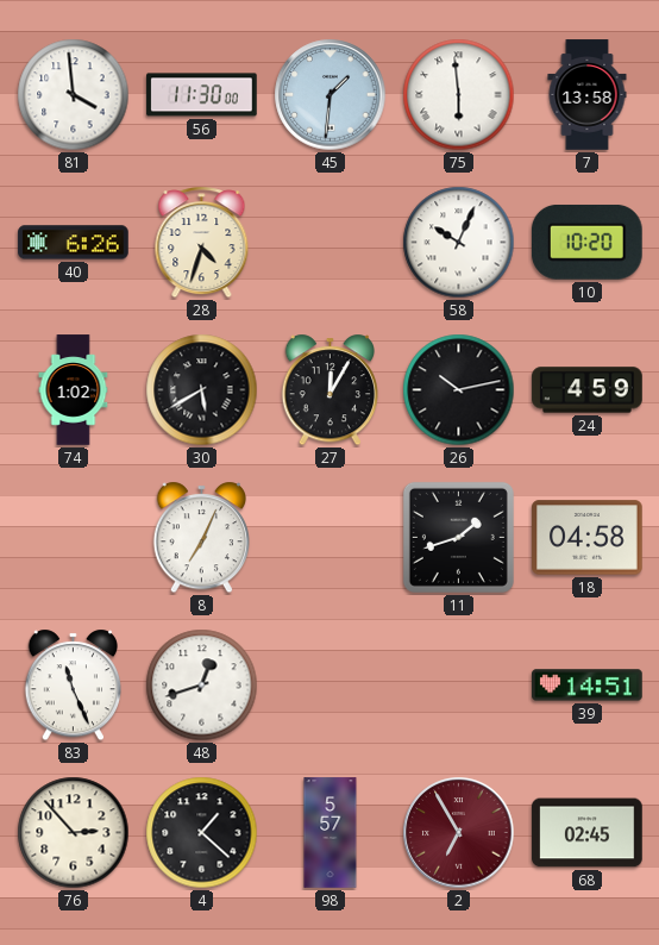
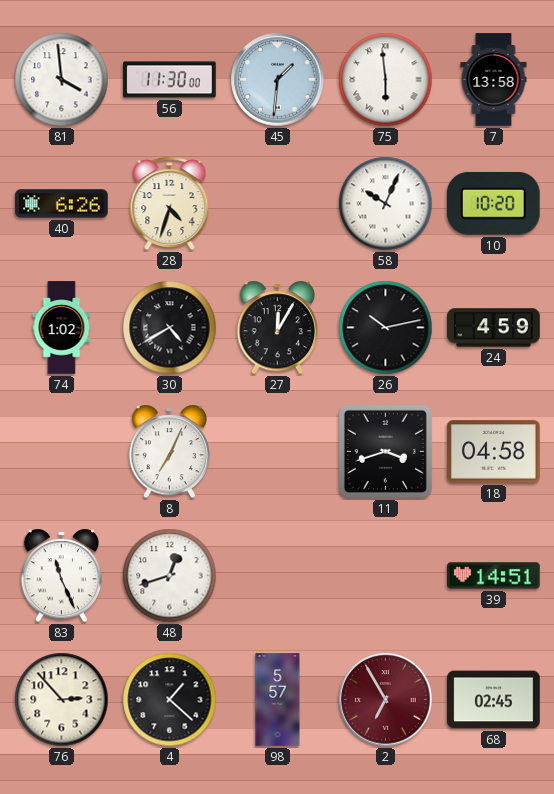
30: 5:40 -> 4:40
11: 1:42 -> 3:42
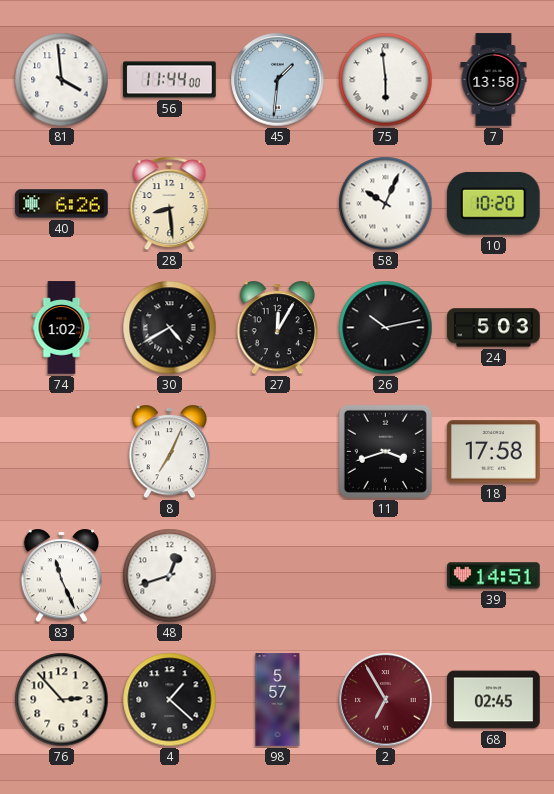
56: 11:30 -> 11:44
28: 4:33 -> 8:29
24: 4:59 -> 5:03
18: 04:58 -> 17:58
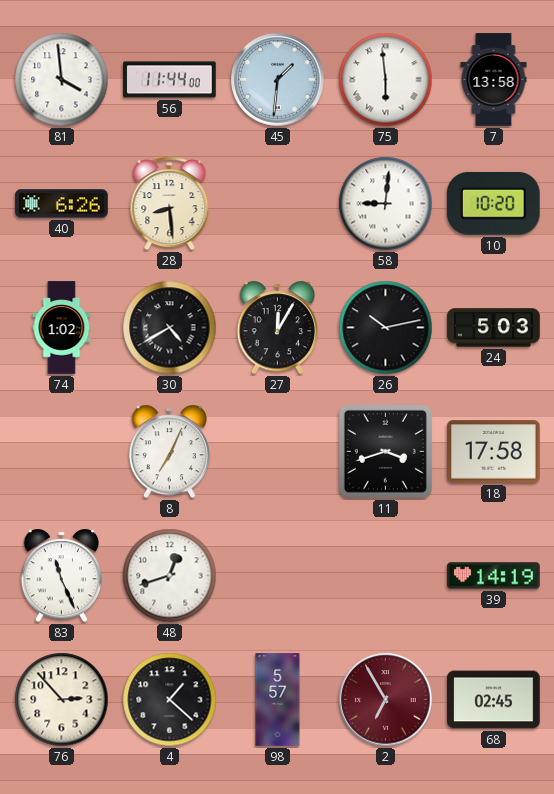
58: 10:04 -> 9:01
39: 14:51 -> 14:19
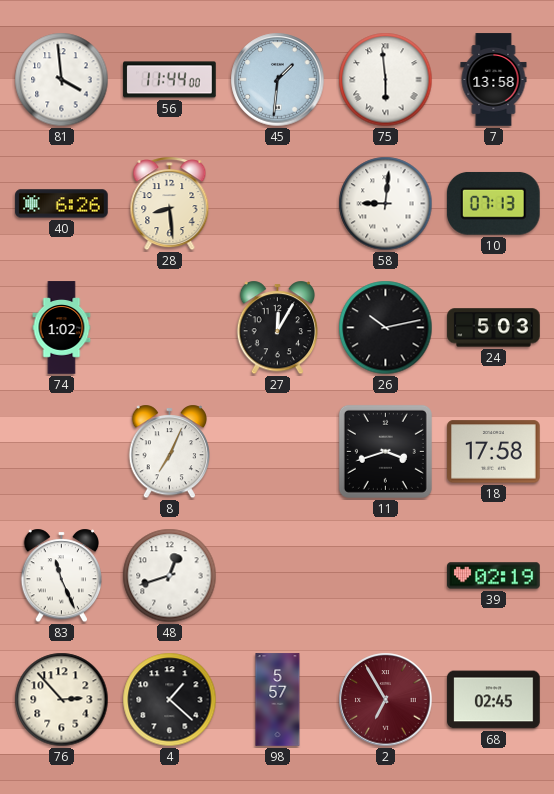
10: 10:20 -> 07:13
30: 4:40 -> none
39: 14:19 -> 02:19
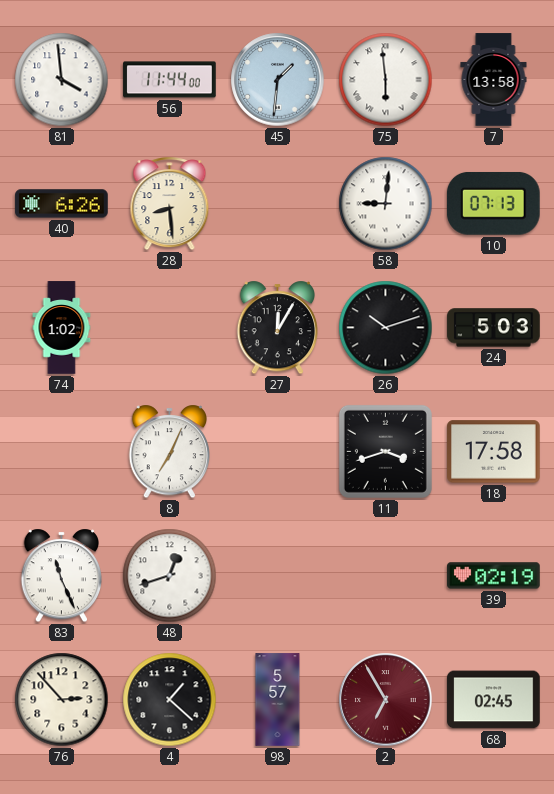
26: 10:13 -> 10:12
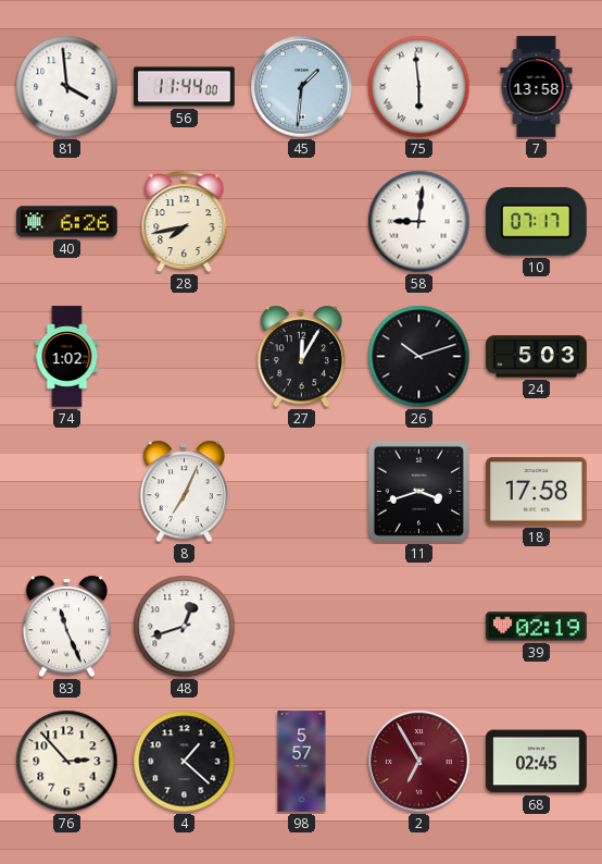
28: 8:29 -> 7:43
10: 07:13 -> 07:17
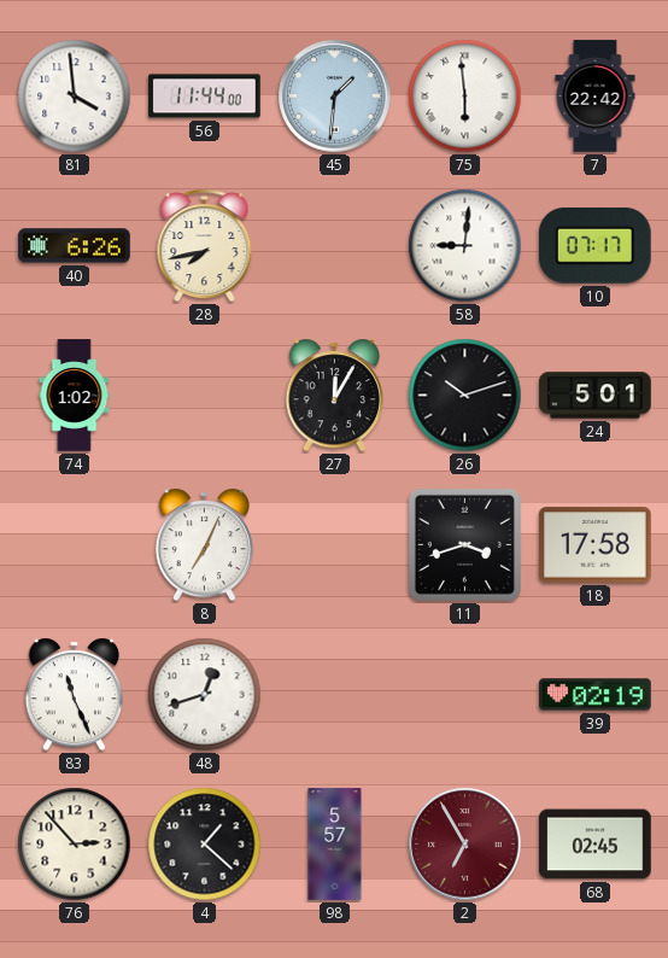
7: 13:58 -> 22:42
24: 5:03 -> 5:01
